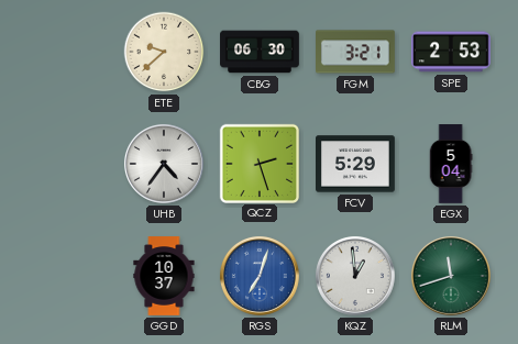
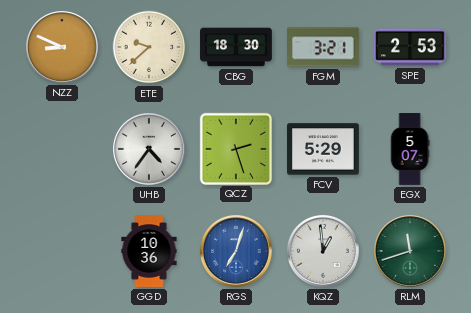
NZZ: none -> 8:49
CBG: 06:30 -> 18:30
EGX: 5:04 -> 5:07
GGD: 10:37 -> 10:36
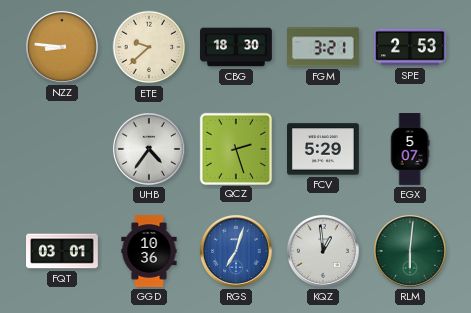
NZZ: 8:49 -> 8:46
FQT: none -> 03:01
RLM: 11:42 -> 6:01
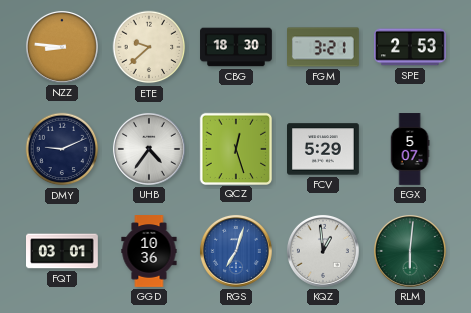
DMY: none -> 9:11
QCZ: 2:27 -> 12:27
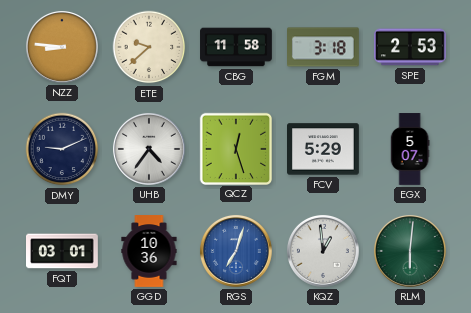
CBG: 18:30 -> 11:58
FGM: 3:21 -> 3:18
